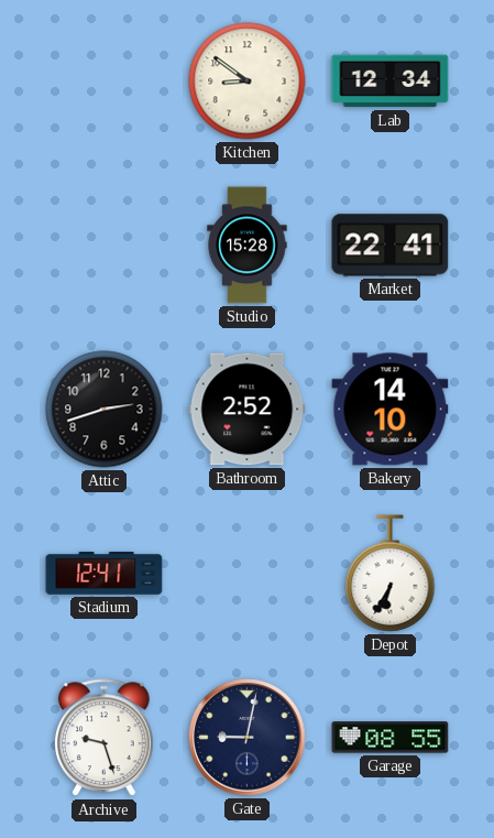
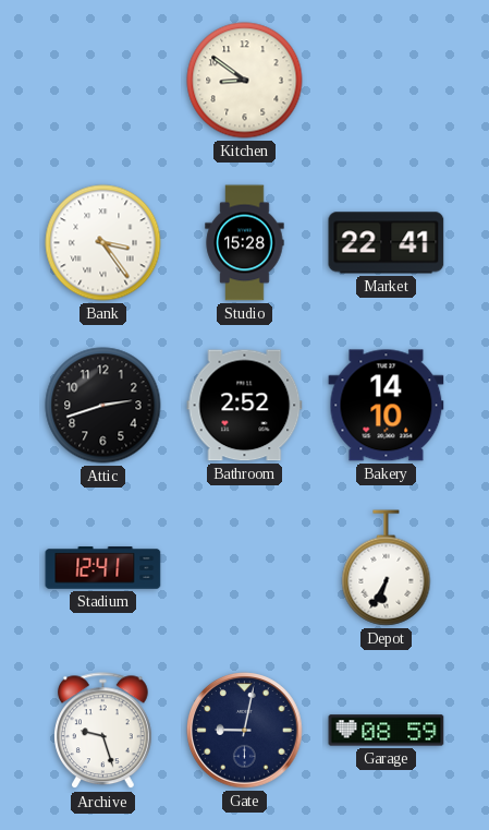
Lab: 12:34 -> none
Bank: none -> 3:24
Garage: 08:55 -> 08:59
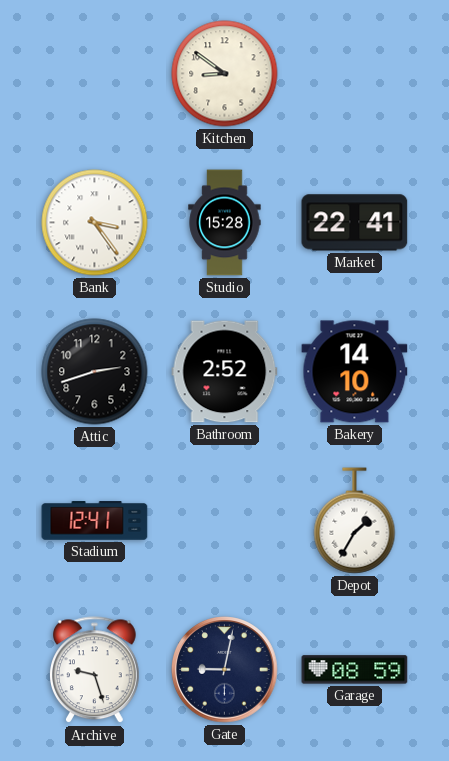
Depot: 6:35 -> 1:35
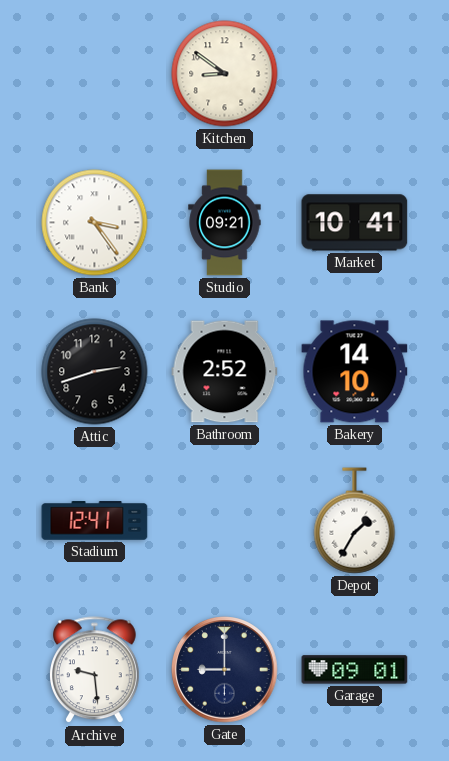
Studio: 15:28 -> 09:21
Market: 22:41 -> 10:41
Archive: 9:27 -> 9:29
Gate: 9:02 -> 9:00
Garage: 08:59 -> 09:01
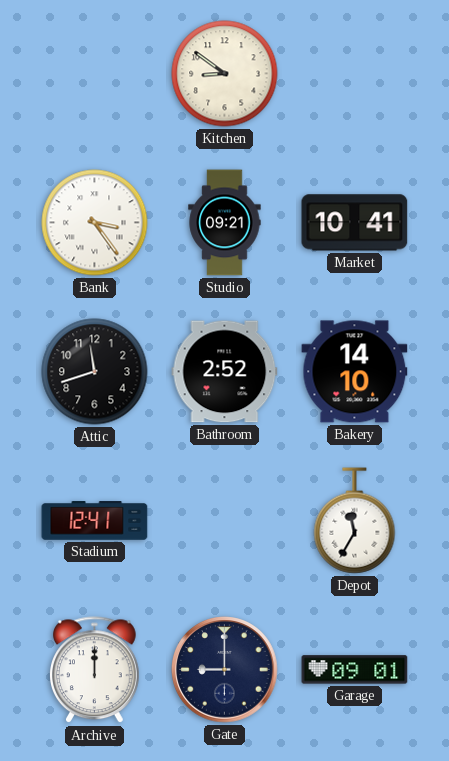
Attic: 2:42 -> 11:42
Depot: 1:35 -> 11:35
Archive: 9:29 -> 12:00
